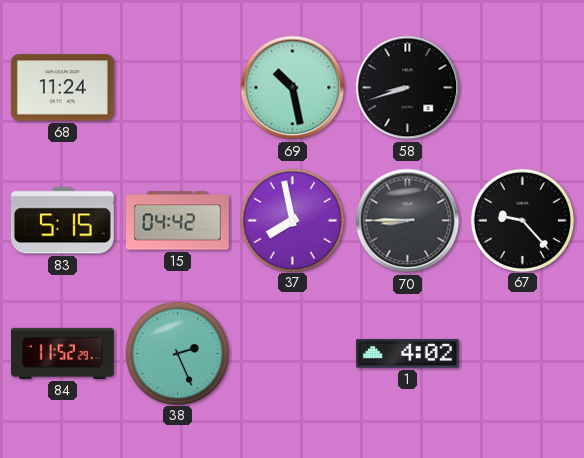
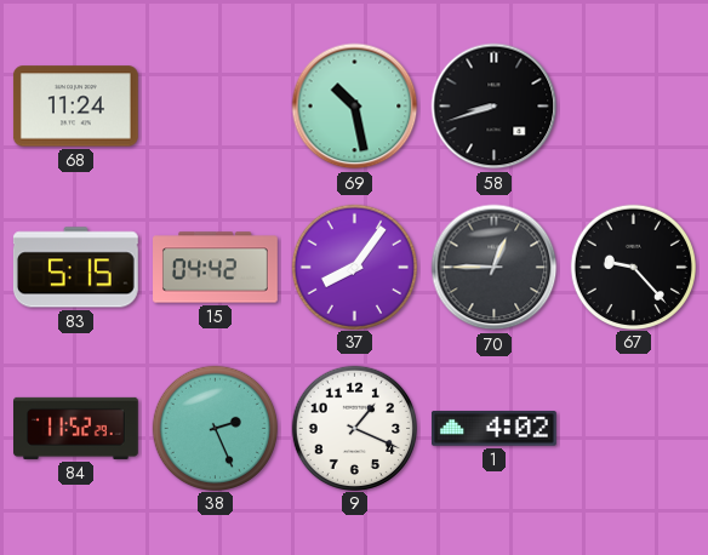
37: 7:58 -> 8:06
70: 8:45 -> 12:45
9: none -> 1:19
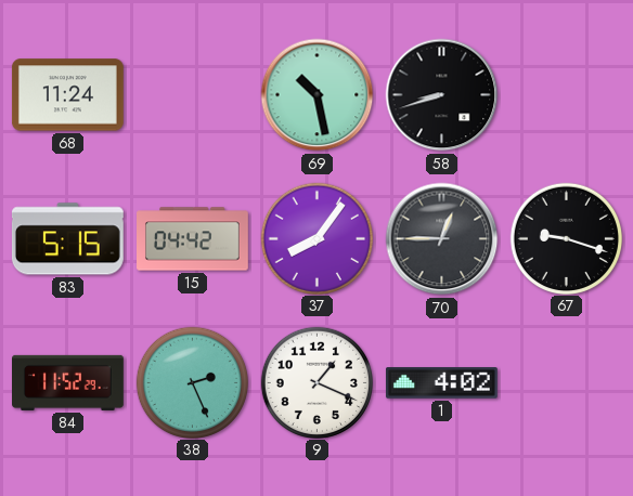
67: 9:23 -> 9:18
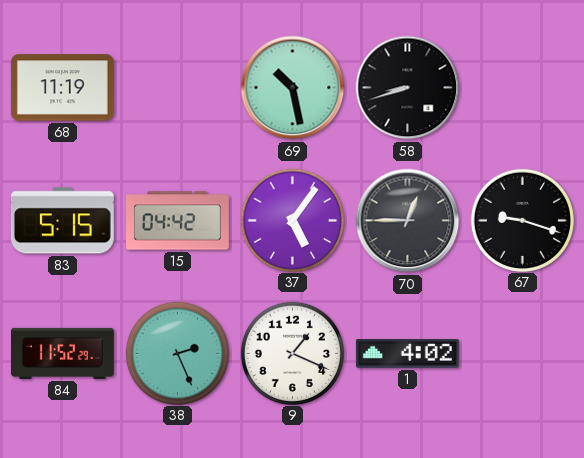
68: 11:24 -> 11:19
37: 8:06 -> 5:06
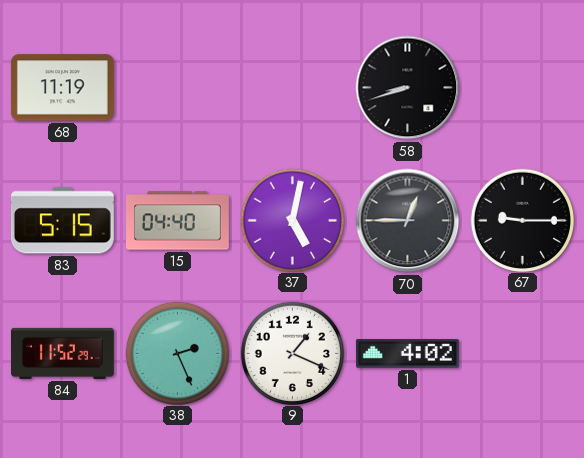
69: 10:28 -> none
15: 04:42 -> 04:40
37: 5:06 -> 5:02
67: 9:18 -> 9:15
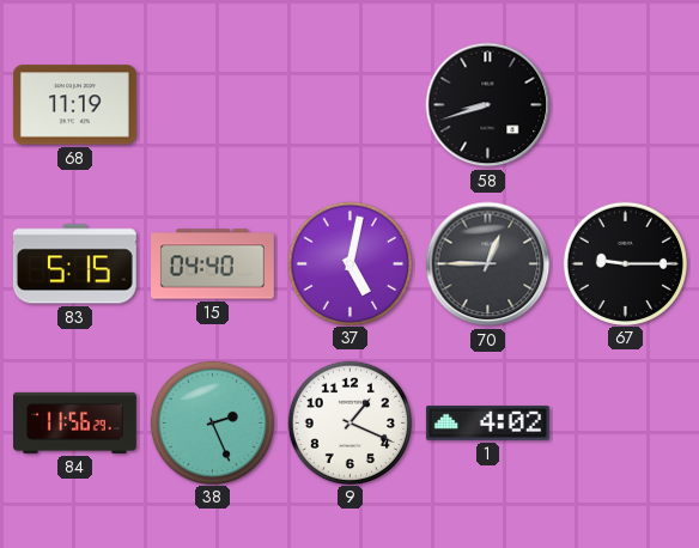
84: 11:52 -> 11:56
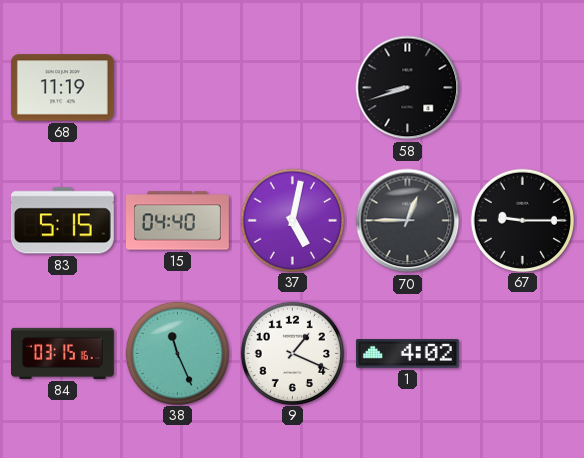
84: 11:56 -> 03:15
38: 2:26 -> 11:26
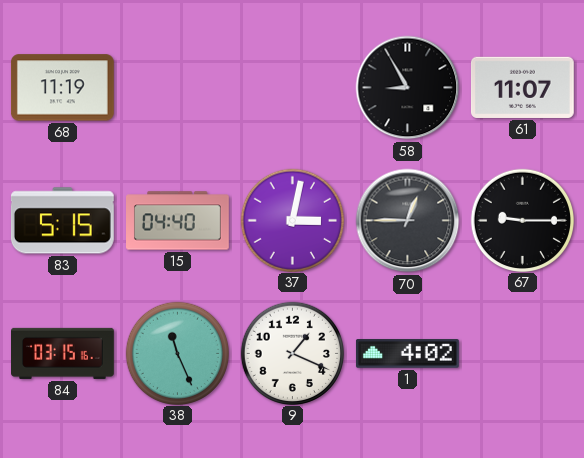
58: 8:42 -> 8:55
61: none -> 11:07
37: 5:02 -> 3:02
